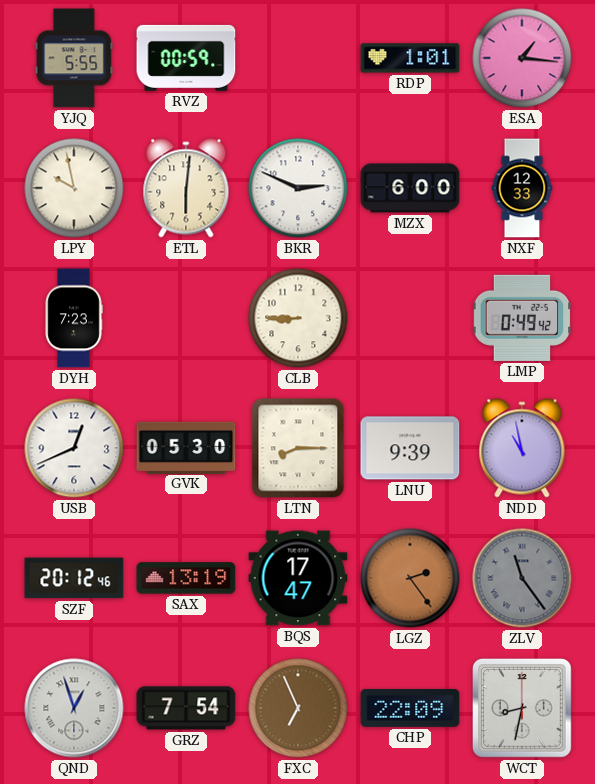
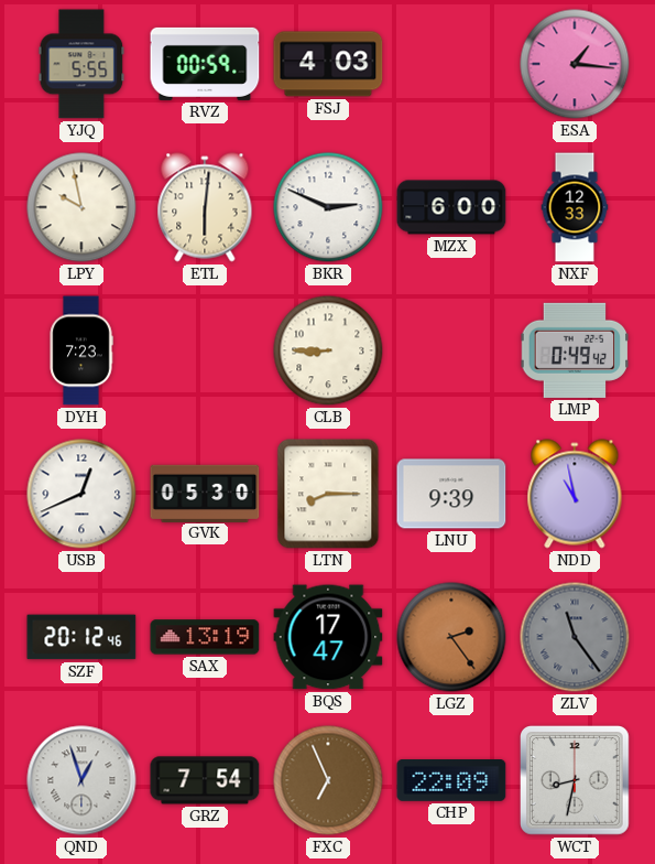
FSJ: none -> 4:03
RDP: 1:01 -> none
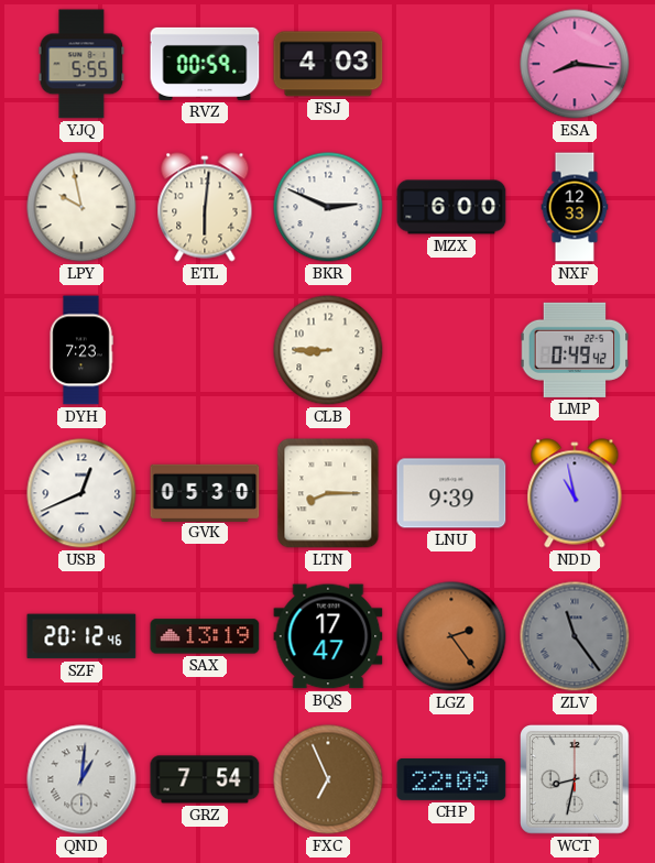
ESA: 1:16 -> 8:16
QND: 12:57 -> 1:01
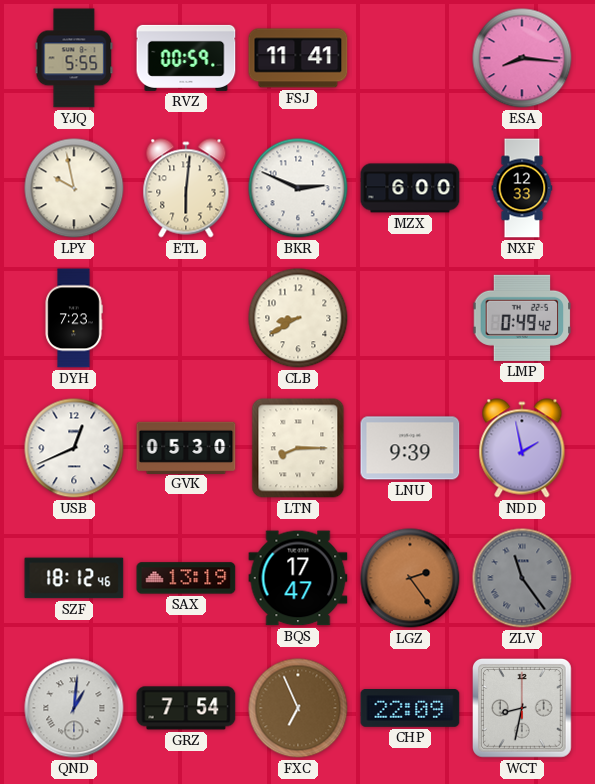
FSJ: 4:03 -> 11:41
CLB: 8:45 -> 8:40
NDD: 10:58 -> 1:58
SZF: 20:12 -> 18:12
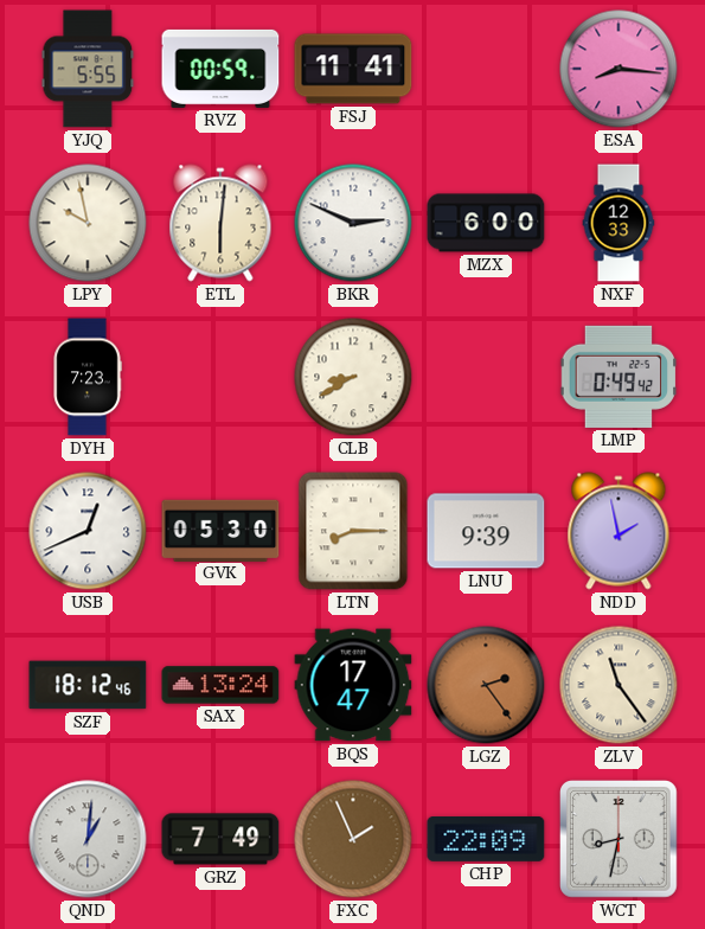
SAX: 13:19 -> 13:24
ZLV dial: grey -> cream
GRZ: 7:54 -> 7:49
FXC: 6:56 -> 1:56
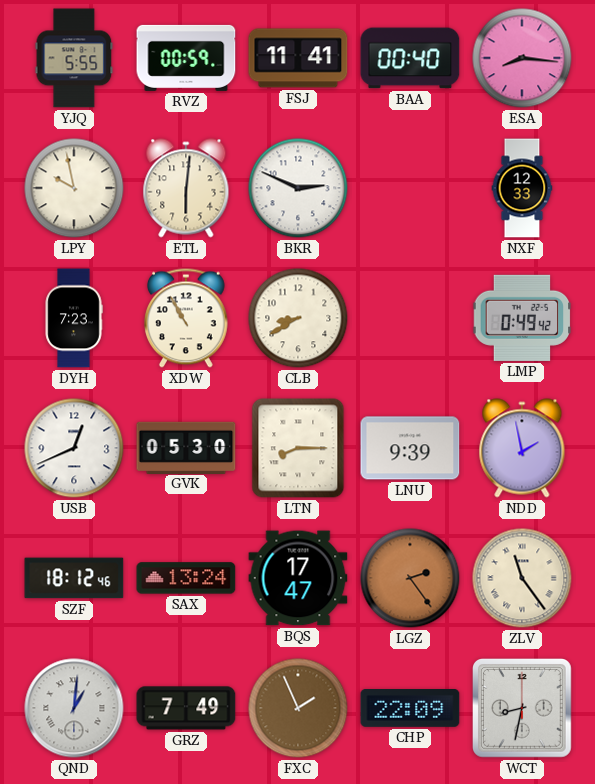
BAA: none -> 00:40
MZX: 6:00 -> none
XDW: none -> 10:55
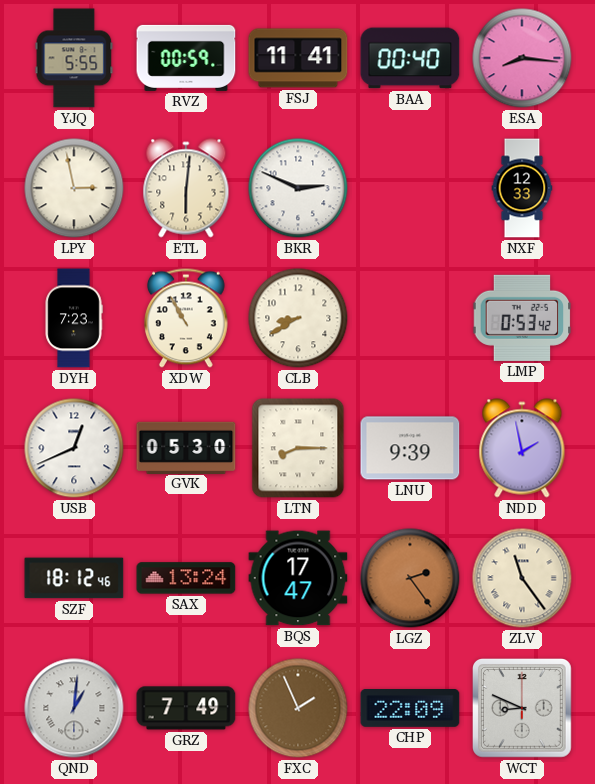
LPY: 9:58 -> 2:58
LMP: 0:49 -> 0:53
WCT: 8:32 -> 8:49
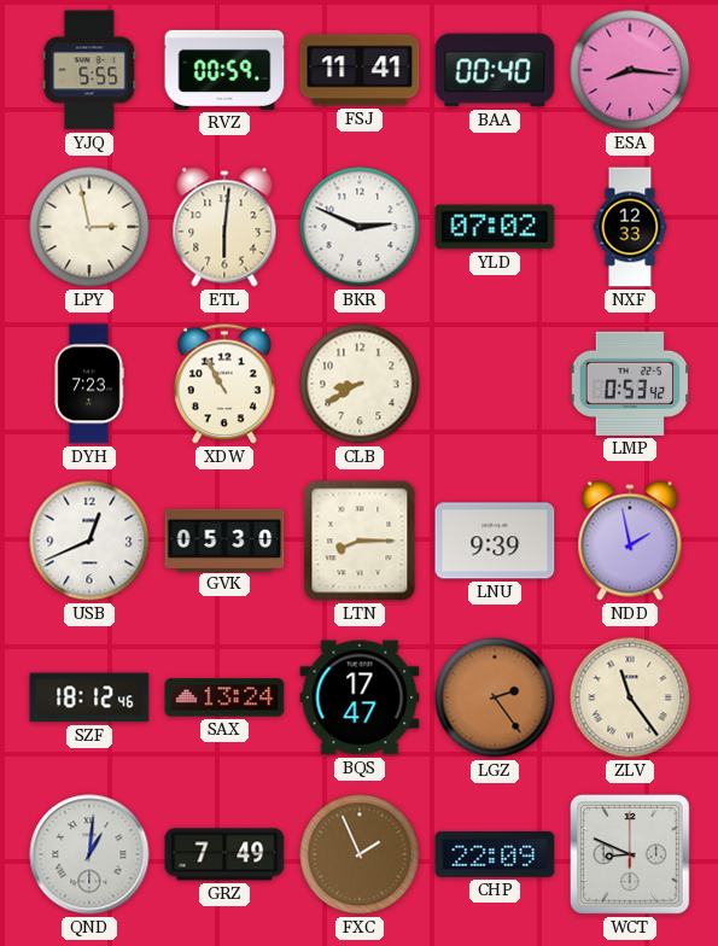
YLD: none -> 07:02
